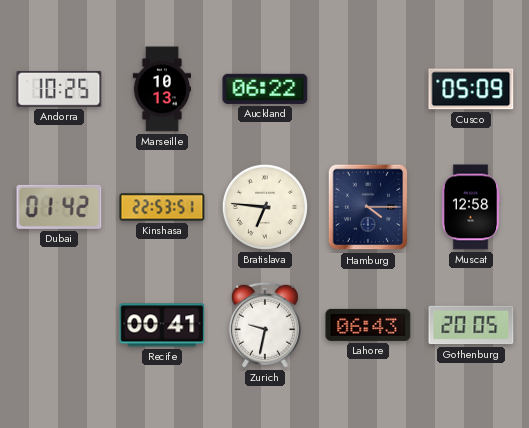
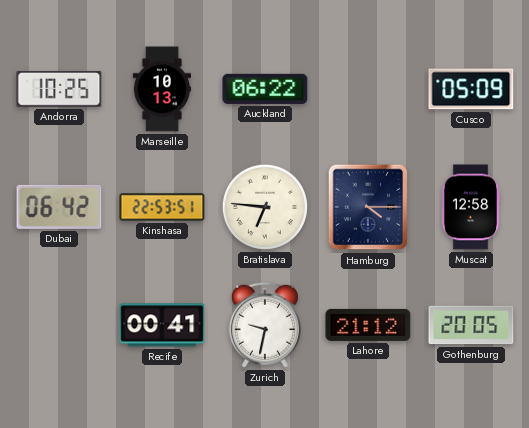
Dubai: 01:42 -> 06:42
Lahore: 06:43 -> 21:12
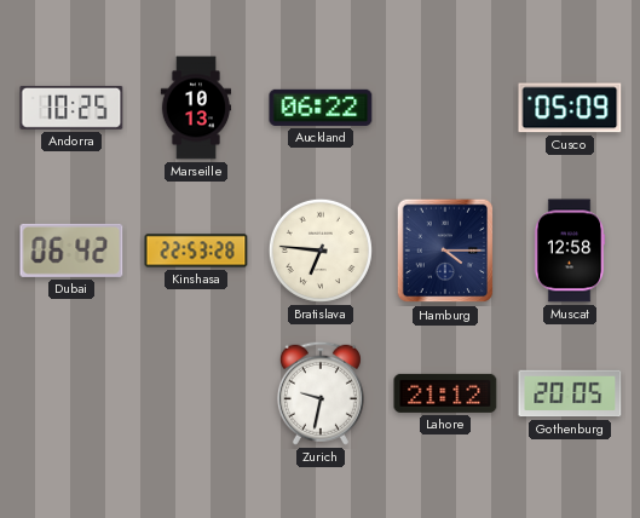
Kinshasa: 22:53:51 -> 22:53:28
Recife: 00:41 -> none
